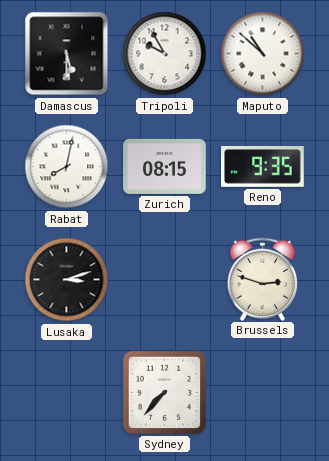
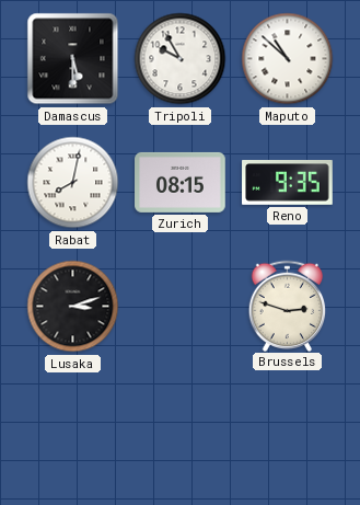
Sydney: 7:37 -> none
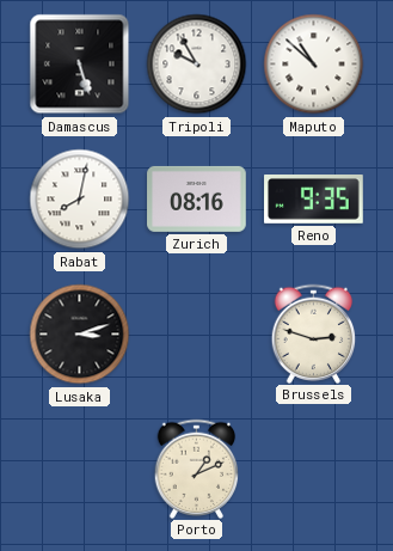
Damascus: 5:30 -> 5:27
Zurich: 08:15 -> 08:16
Porto: none -> 1:11
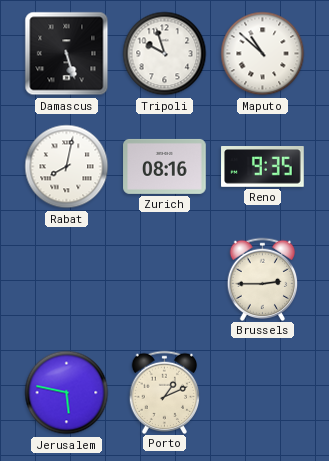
Tripoli: 9:55 -> 9:57
Lusaka: 3:12 -> none
Brussels: 2:48 -> 2:45
Jerusalem: none -> 5:47
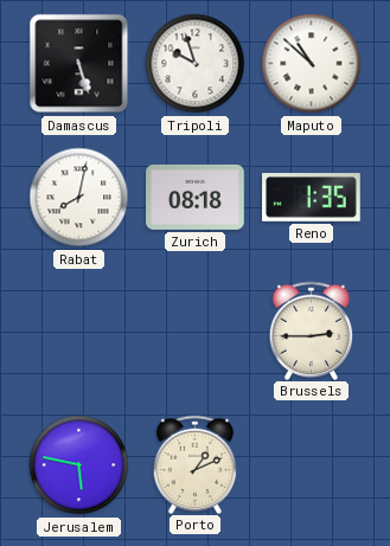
Zurich: 08:16 -> 08:18
Reno: 9:35 -> 1:35
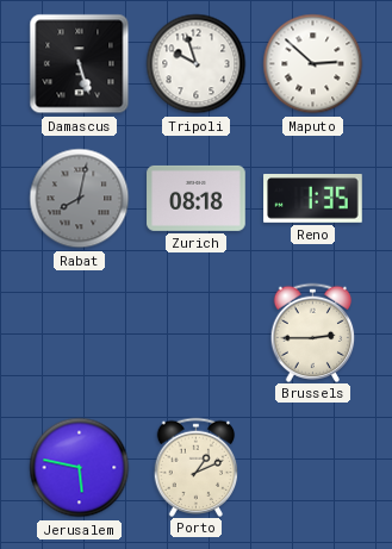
Maputo: 10:52 -> 2:52
Rabat dial: white -> grey
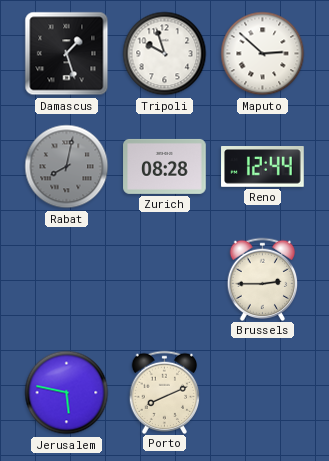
Damascus: 5:27 -> 1:27
Zurich: 08:18 -> 08:28
Reno: 1:35 -> 12:44
Porto: 1:11 -> 8:11
